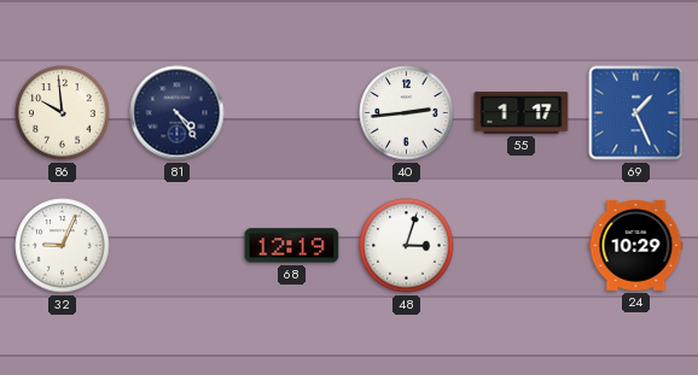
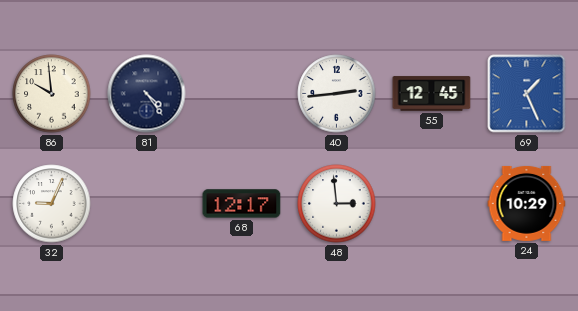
55: 1:17 -> 12:45
68: 12:19 -> 12:17
48: 3:03 -> 2:59
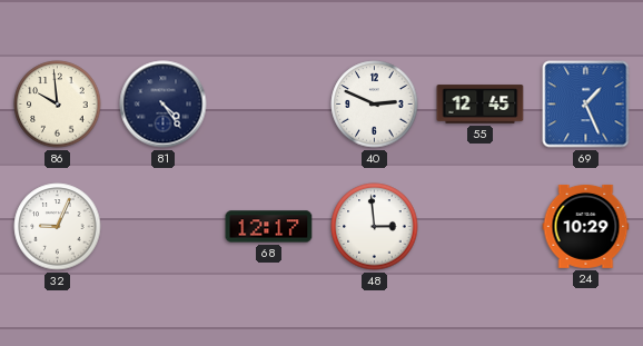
40: 2:44 -> 2:49
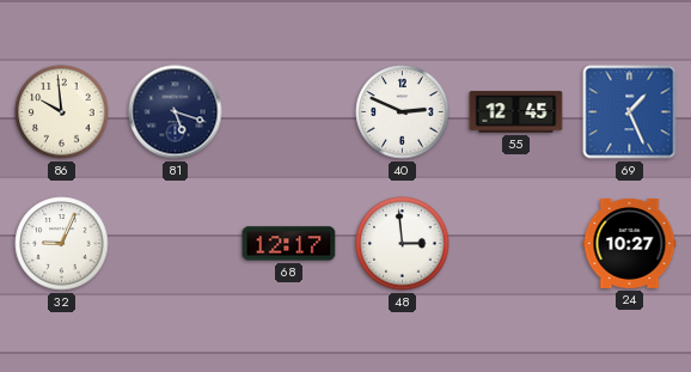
81: 4:24 -> 5:18
24: 10:29 -> 10:27
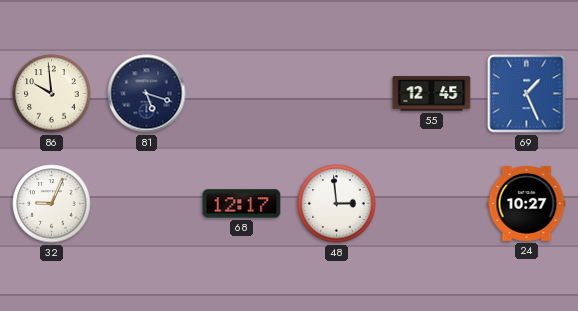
40: 2:49 -> none
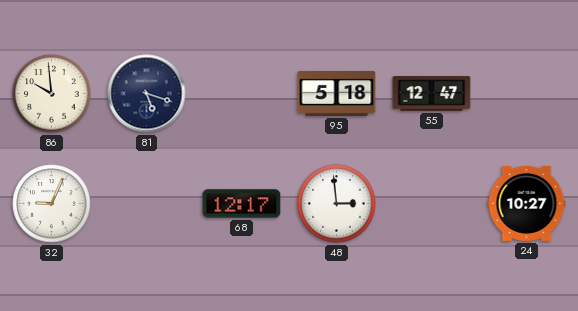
95: none -> 5:18
55: 12:45 -> 12:47
69: 1:26 -> none
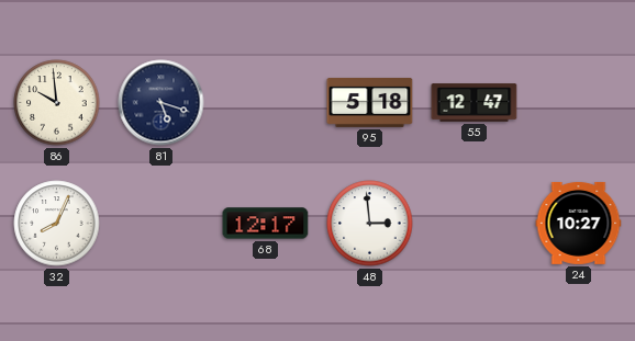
32: 9:04 -> 8:04
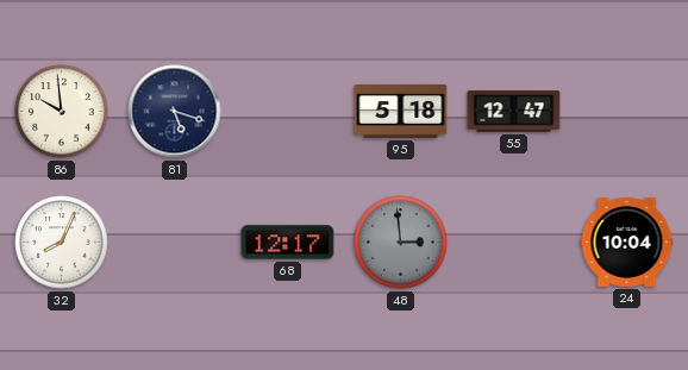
48 dial: white -> grey
24: 10:27 -> 10:04
